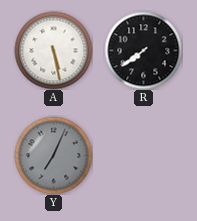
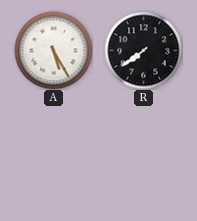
A: 5:28 -> 5:25
Y: 7:04 -> none
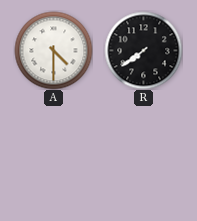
A: 5:25 -> 4:30
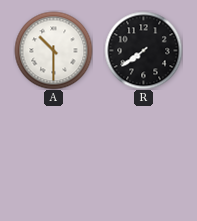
A: 4:30 -> 10:30
